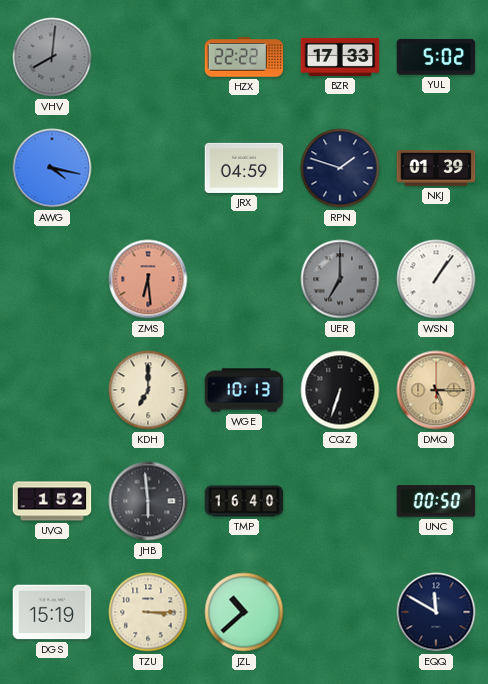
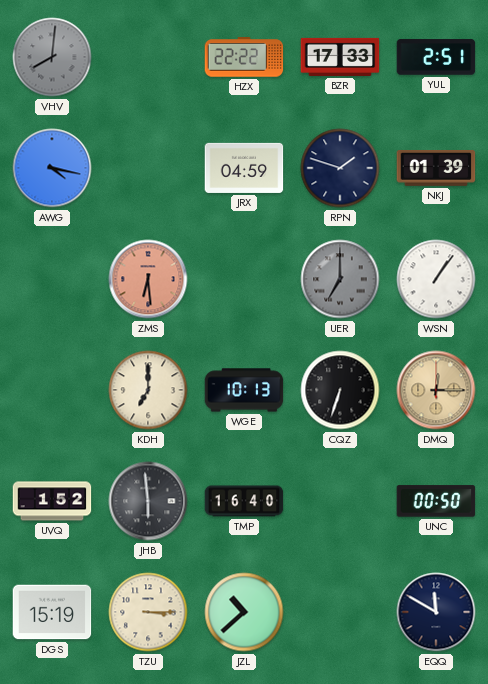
YUL: 5:02 -> 2:51
DMQ: 5:15 -> 12:15
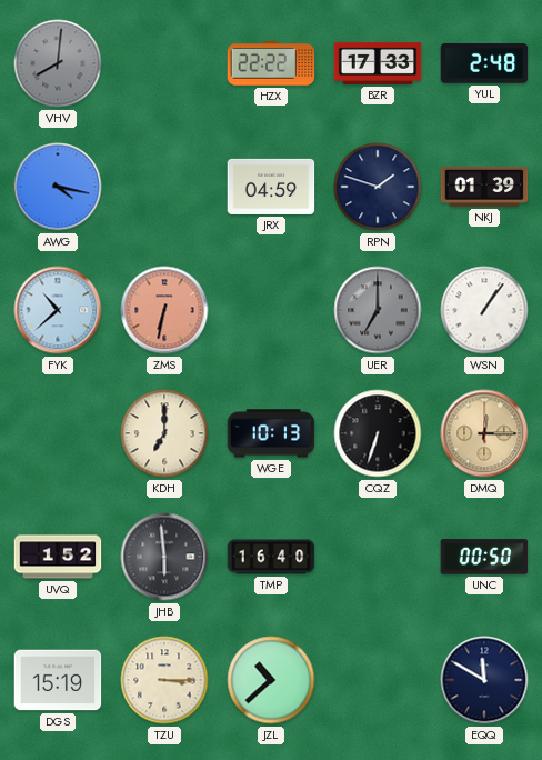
YUL: 2:51 -> 2:48
FYK: none -> 10:38
ZMS: 6:29 -> 6:32
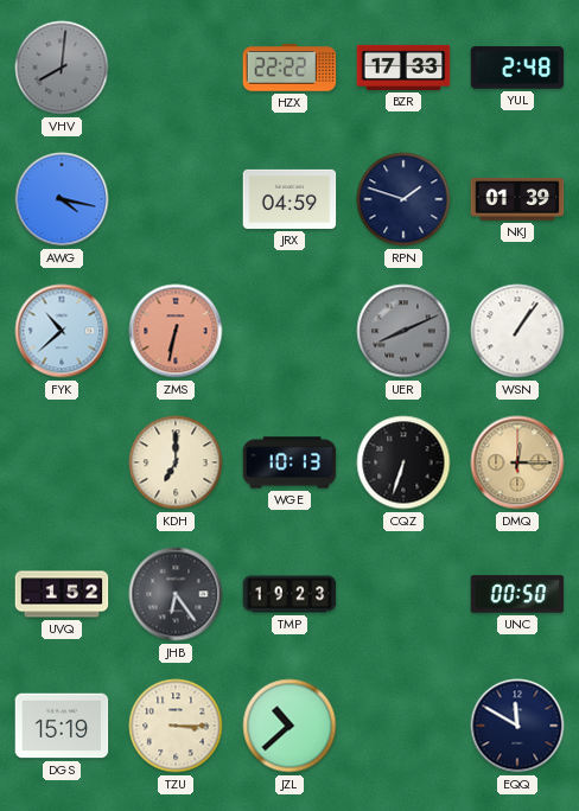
UER: 7:00 -> 8:11
JHB: 5:59 -> 6:24
TMP: 16:40 -> 19:23
